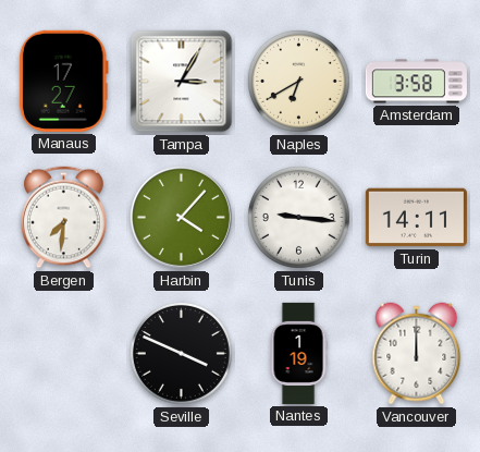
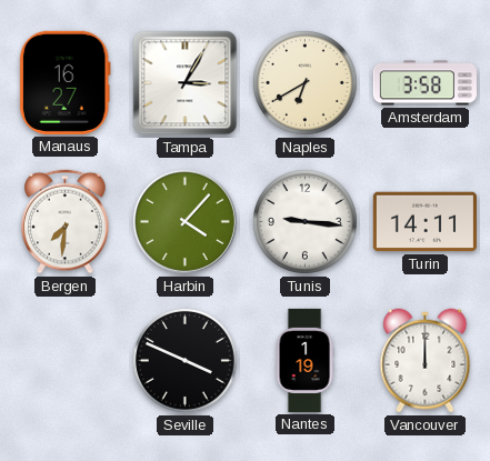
Manaus: 17:27 -> 16:27
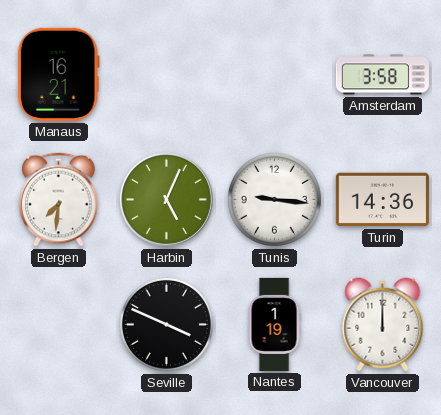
Manaus: 16:27 -> 16:21
Tampa: 3:05 -> none
Naples: 6:40 -> none
Harbin: 4:07 -> 5:04
Turin: 14:11 -> 14:36
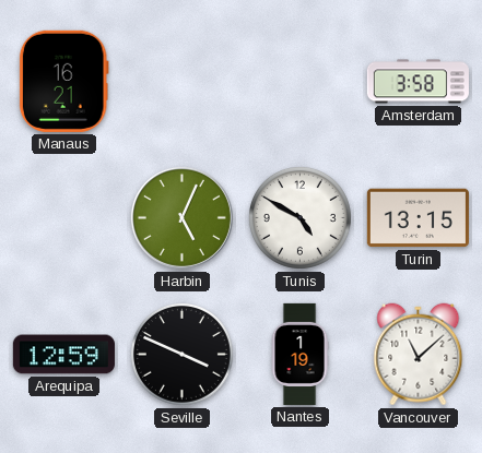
Bergen: 7:31 -> none
Tunis: 9:16 -> 4:50
Turin: 14:36 -> 13:15
Arequipa: none -> 12:59
Vancouver: 12:00 -> 11:08
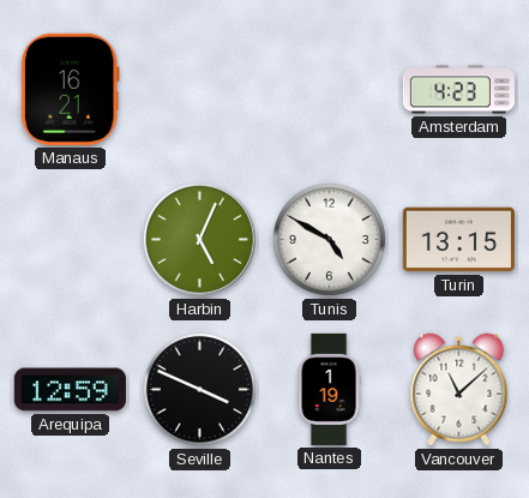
Amsterdam: 3:58 -> 4:23
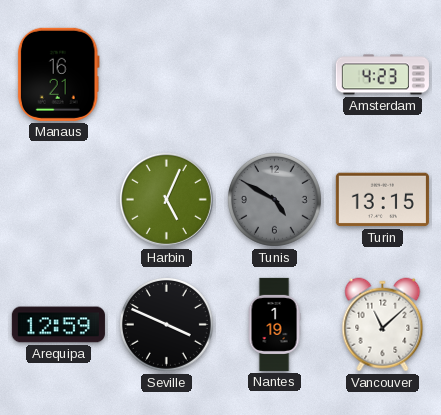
Tunis dial: white -> grey
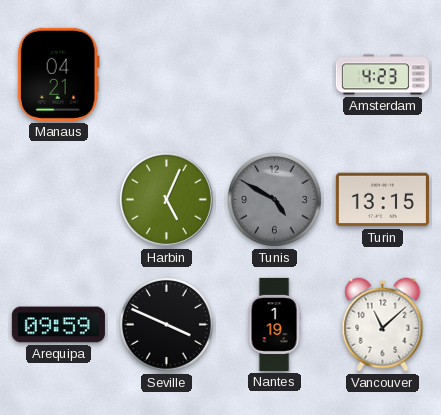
Manaus: 16:21 -> 04:21
Arequipa: 12:59 -> 09:59
